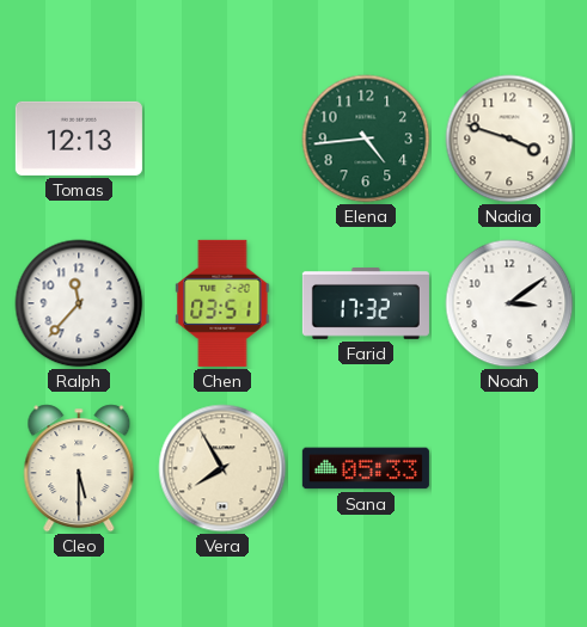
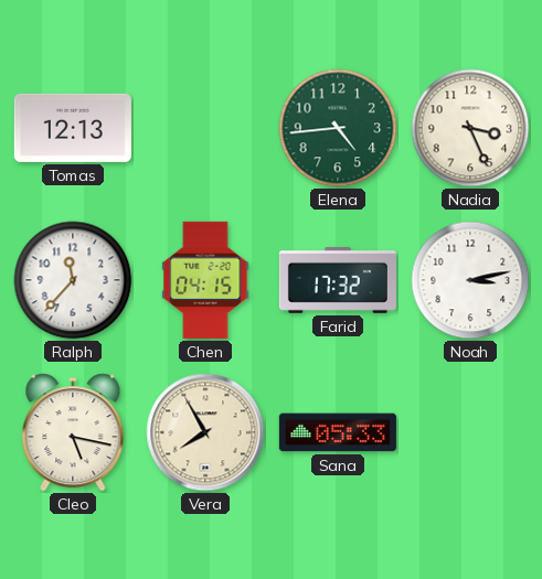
Nadia: 3:48 -> 3:26
Chen: 03:51 -> 04:15
Noah: 3:09 -> 3:13
Cleo: 5:30 -> 5:17
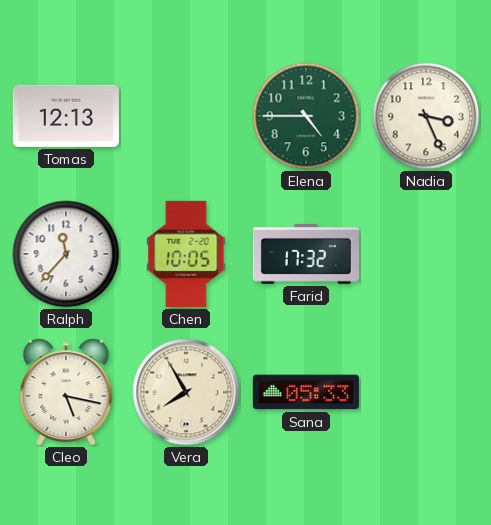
Elena: 4:44 -> 4:45
Chen: 04:15 -> 10:05
Noah: 3:13 -> none
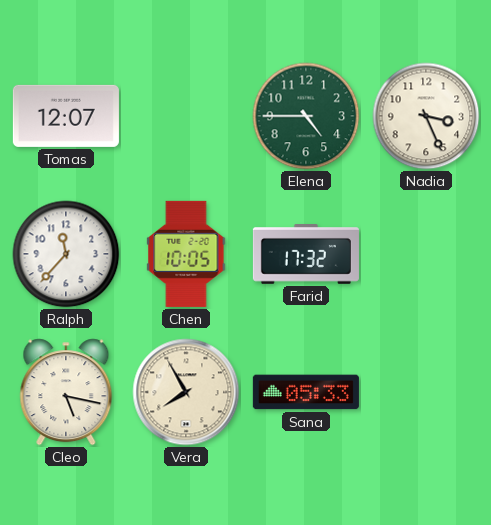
Tomas: 12:13 -> 12:07
